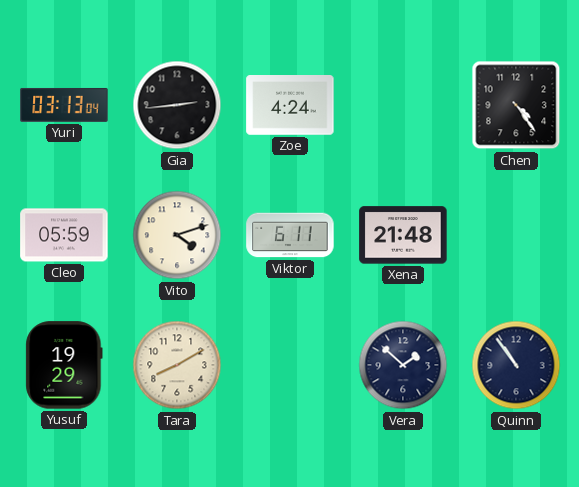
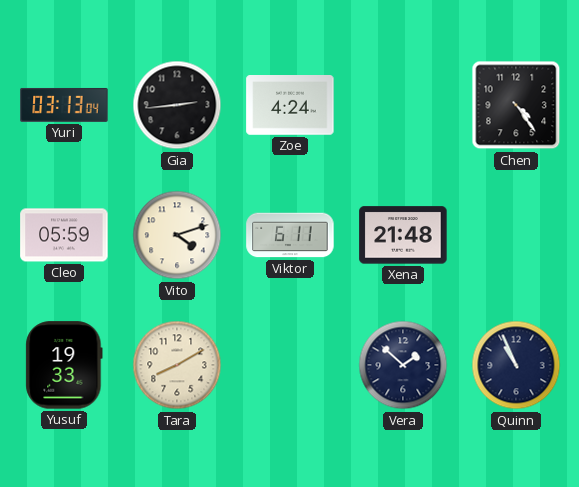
Yusuf: 19:29 -> 19:33
Quinn: 10:54 -> 10:56
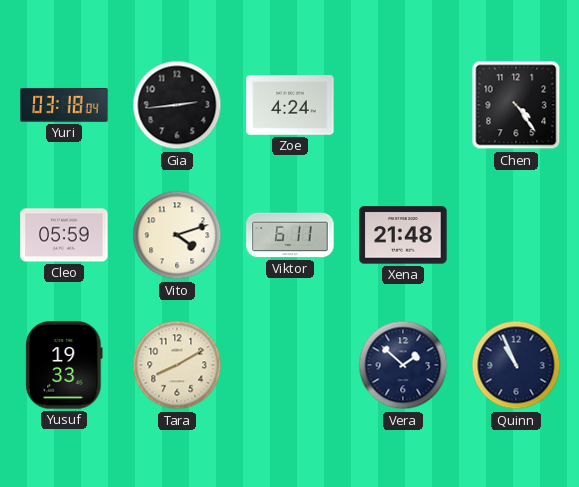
Yuri: 03:13 -> 03:18
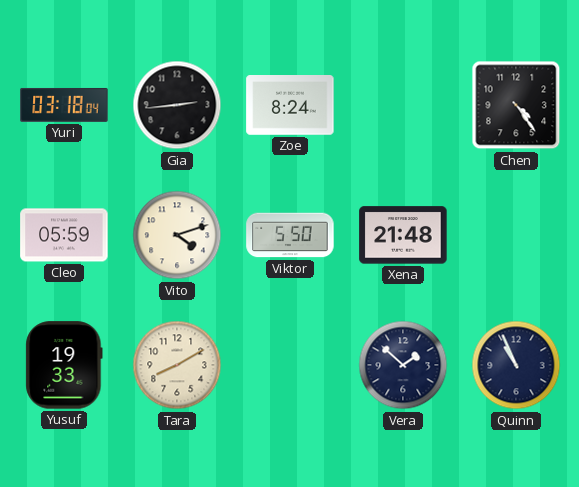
Zoe: 4:24 -> 8:24
Viktor: 6:11 -> 5:50
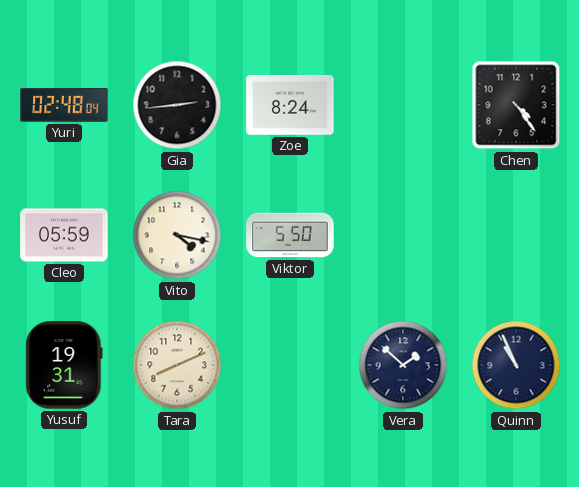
Yuri: 03:18 -> 02:48
Vito: 4:12 -> 4:17
Xena: 21:48 -> none
Yusuf: 19:33 -> 19:31
Tara: 8:10 -> 8:11
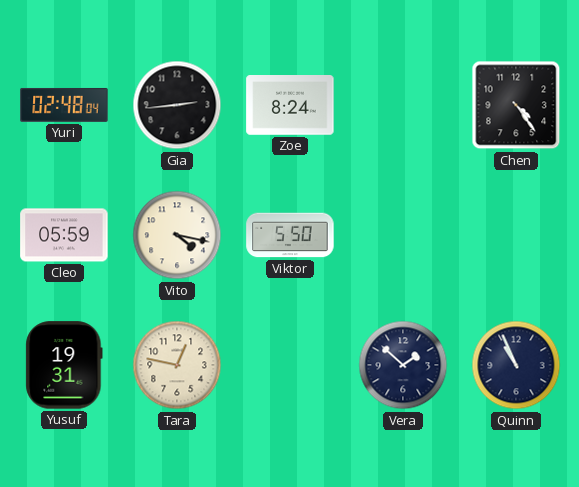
Tara: 8:11 -> 12:47
